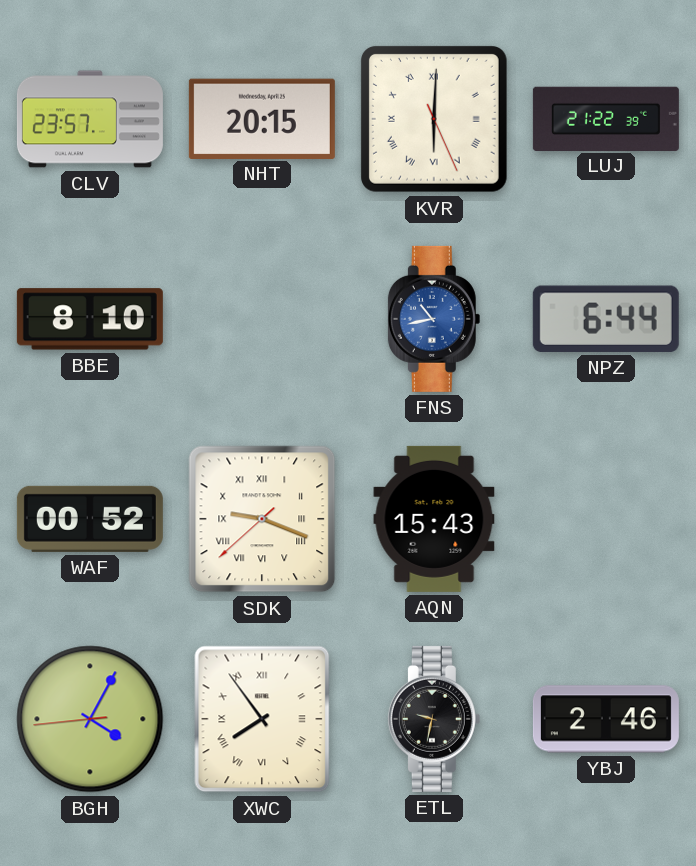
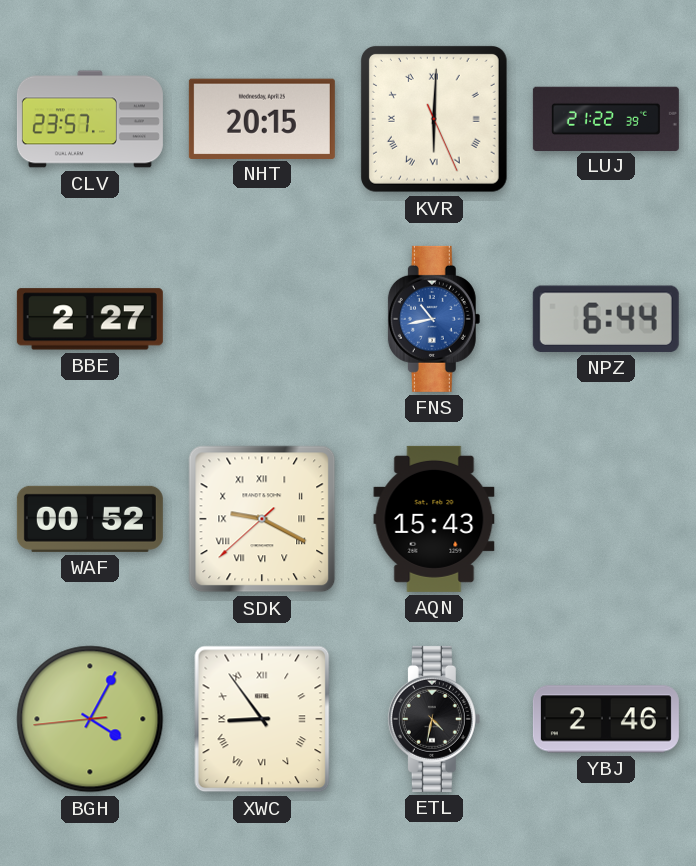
BBE: 8:10 -> 2:27
SDK: 9:18 -> 9:19
XWC: 7:54 -> 8:54
ETL: 9:32 -> 4:32
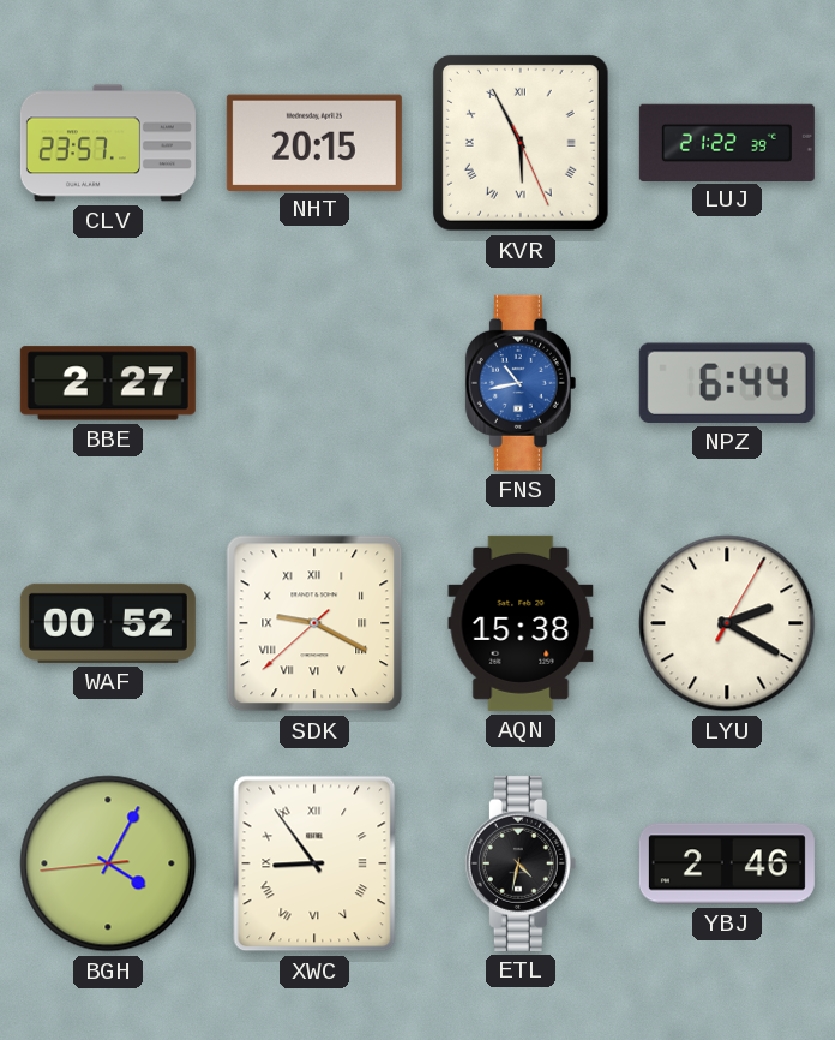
KVR: 6:00 -> 5:55
AQN: 15:43 -> 15:38
LYU: none -> 2:20
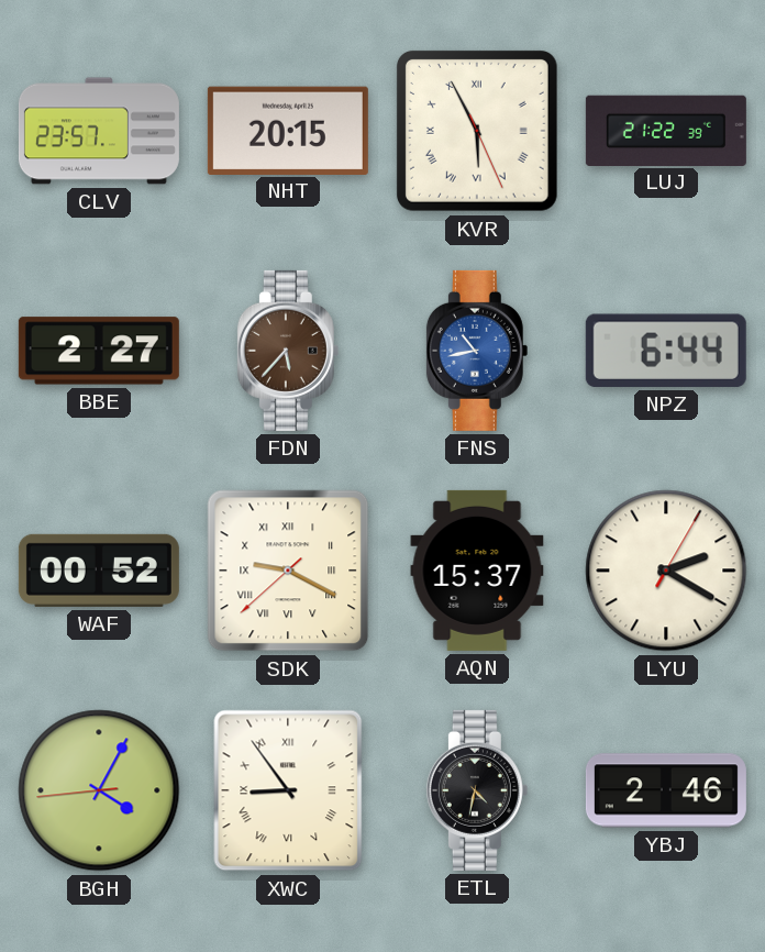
FDN: none -> 5:37
AQN: 15:38 -> 15:37
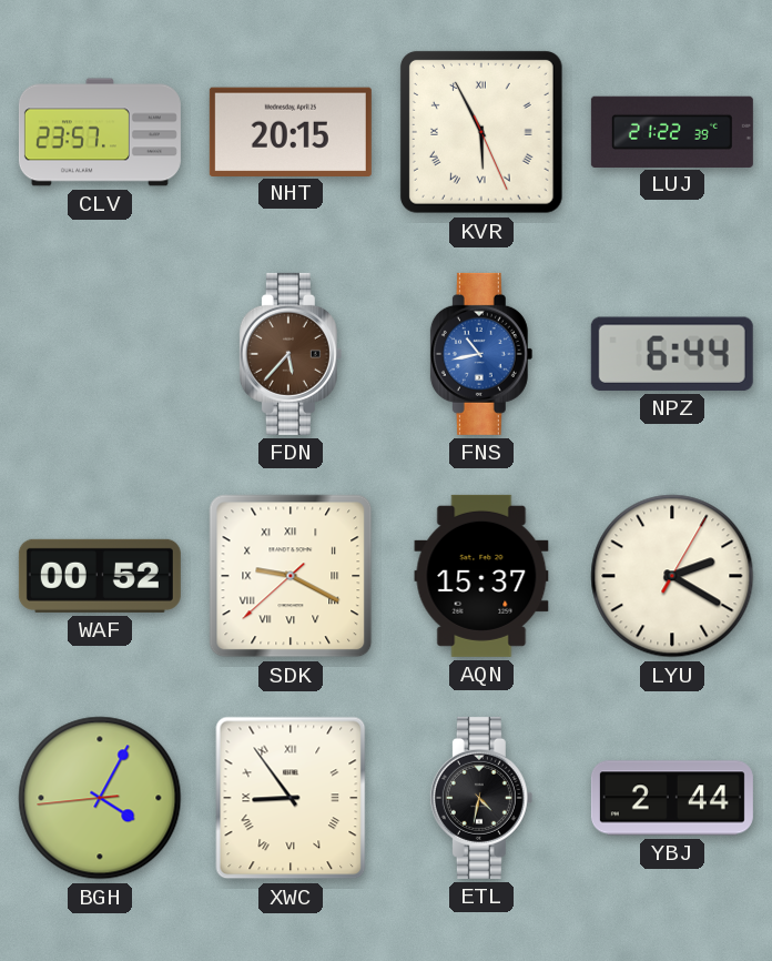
BBE: 2:27 -> none
YBJ: 2:46 -> 2:44
